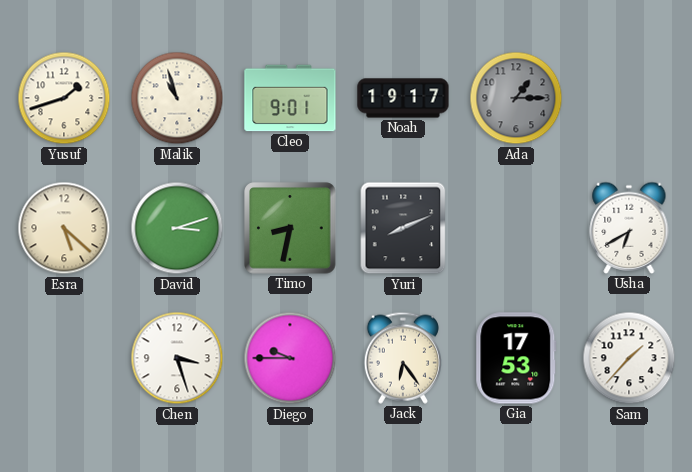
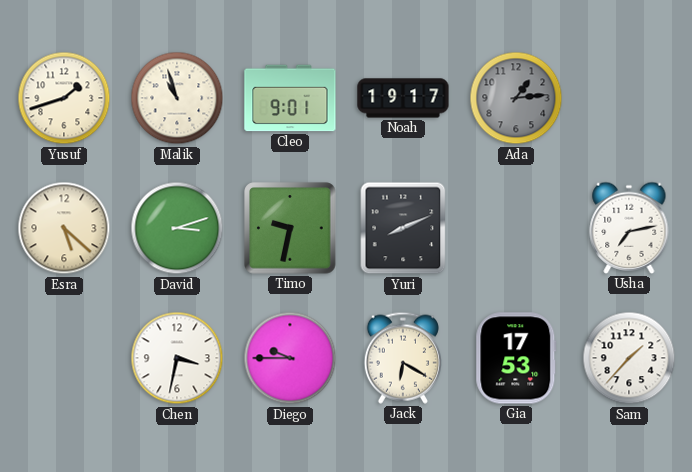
Ada: 1:15 -> 1:14
Timo: 8:32 -> 9:32
Usha: 6:40 -> 7:13
Chen: 3:27 -> 3:32
Jack: 6:24 -> 6:20
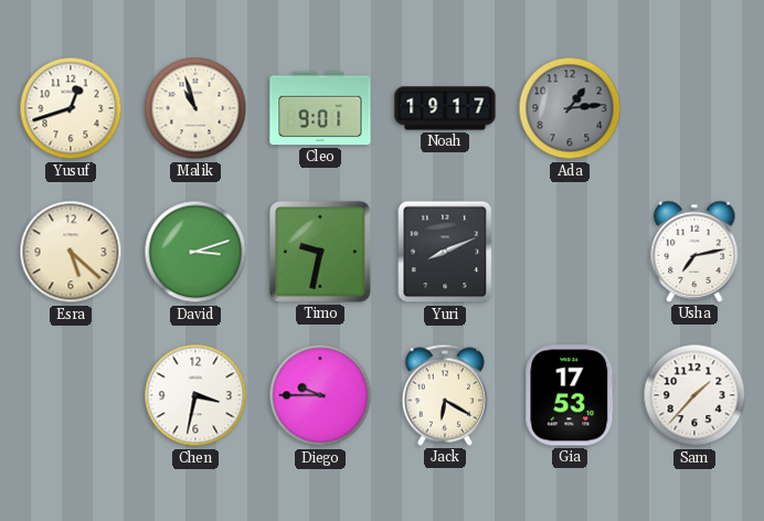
Yusuf: 1:42 -> 12:42
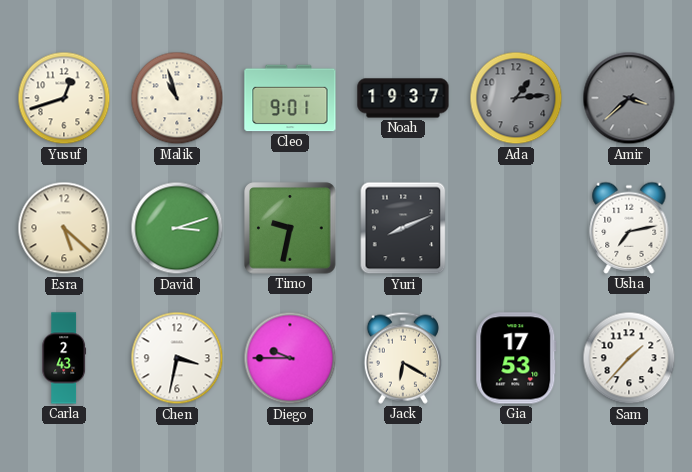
Noah: 19:17 -> 19:37
Amir: none -> 3:38
Carla: none -> 2:43
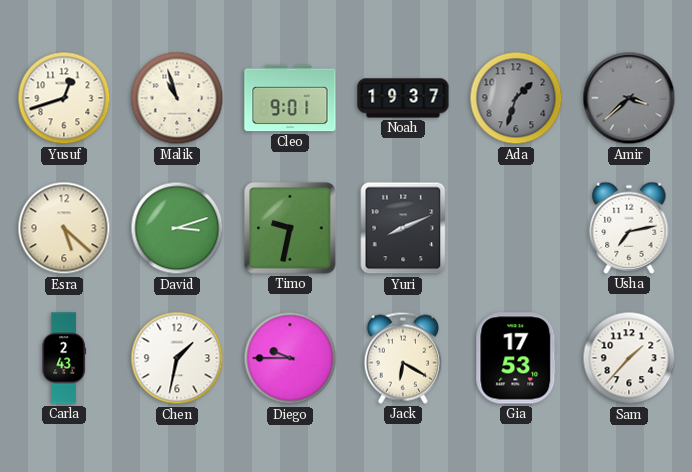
Ada: 1:14 -> 1:33
Chen: 3:32 -> 1:32
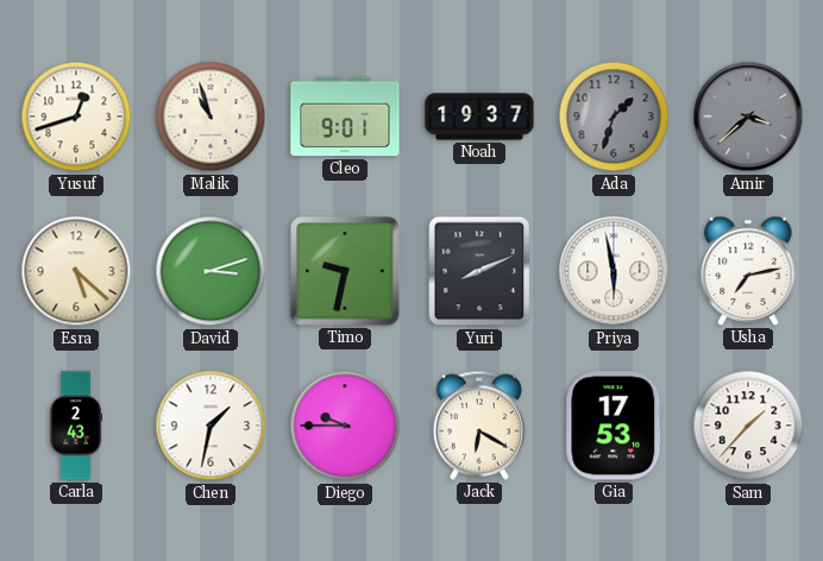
Priya: none -> 5:58
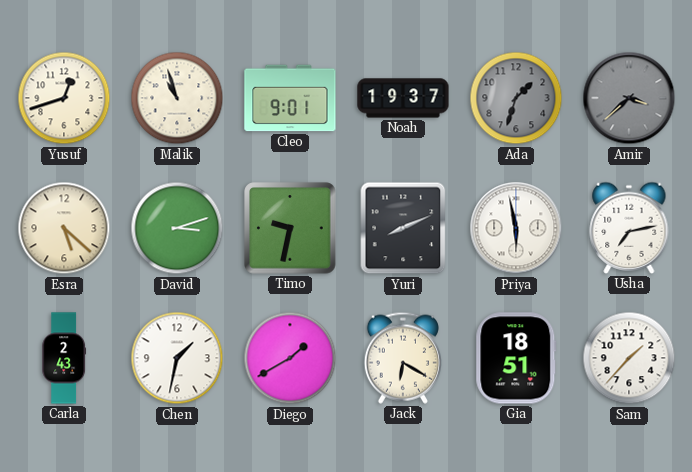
Diego: 9:45 -> 1:40
Gia: 17:53 -> 18:51
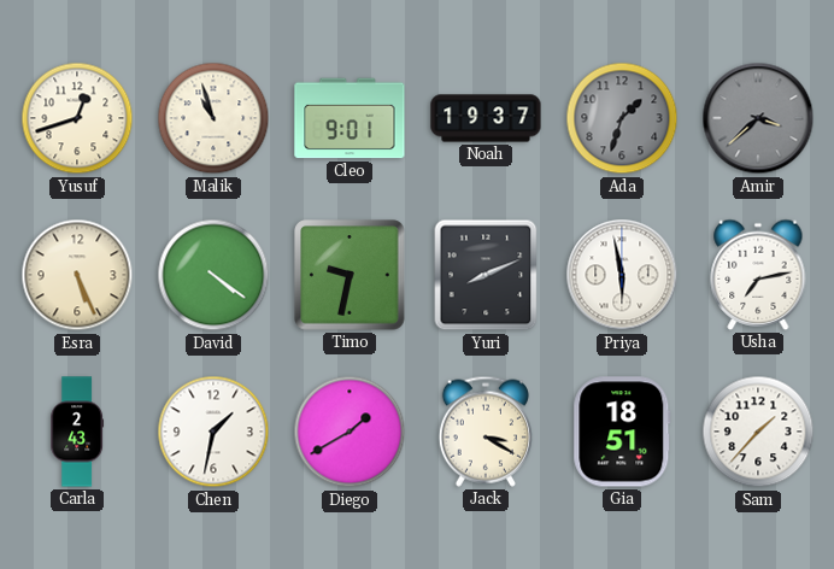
Esra: 5:22 -> 5:26
David: 3:12 -> 4:21
Jack: 6:20 -> 3:20
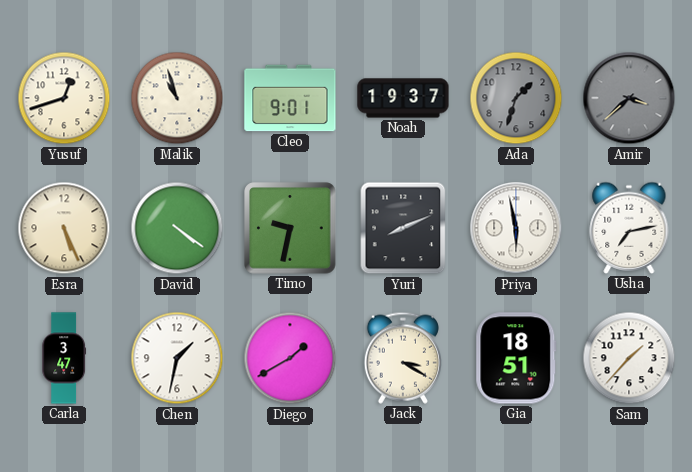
Carla: 2:43 -> 3:47
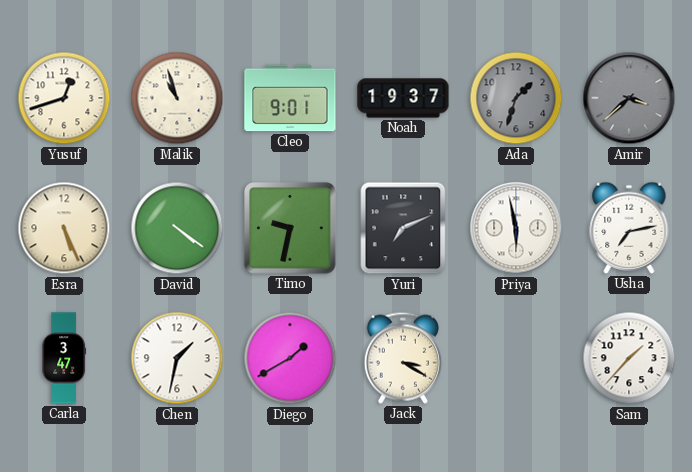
Yuri: 8:11 -> 7:11
Gia: 18:51 -> none
